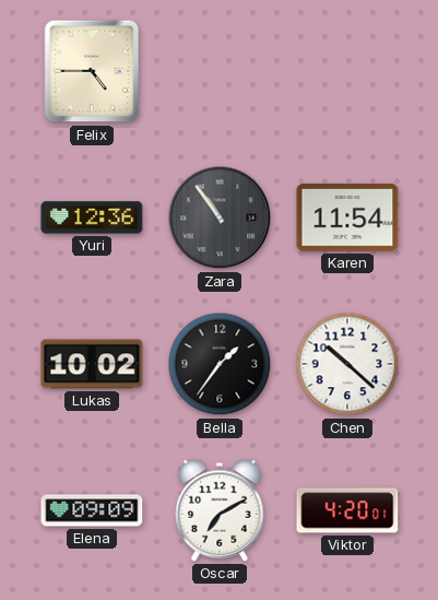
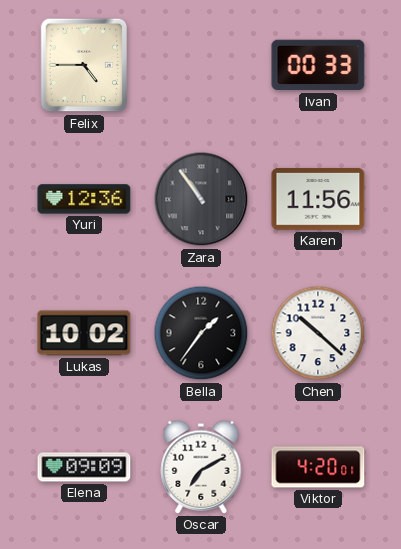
Ivan: none -> 00:33
Karen: 11:54 -> 11:56
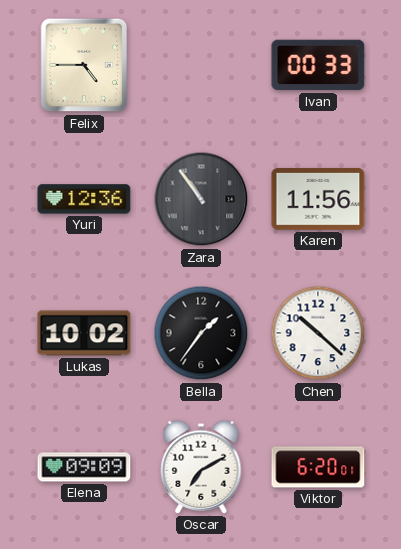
Viktor: 4:20 -> 6:20
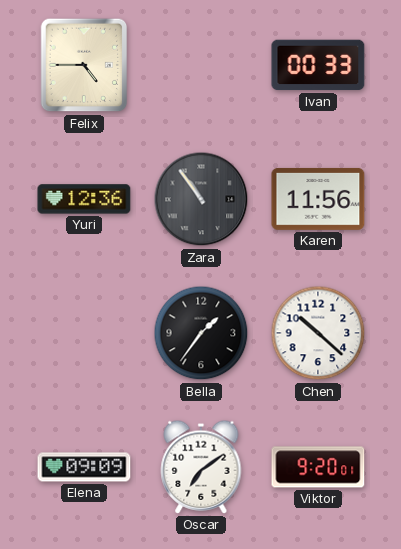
Lukas: 10:02 -> none
Oscar: 7:10 -> 7:09
Viktor: 6:20 -> 9:20
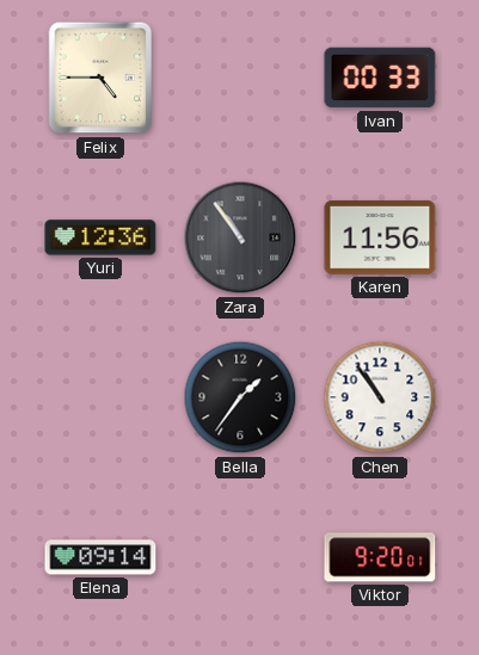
Chen: 10:22 -> 10:54
Elena: 09:09 -> 09:14
Oscar: 7:09 -> none
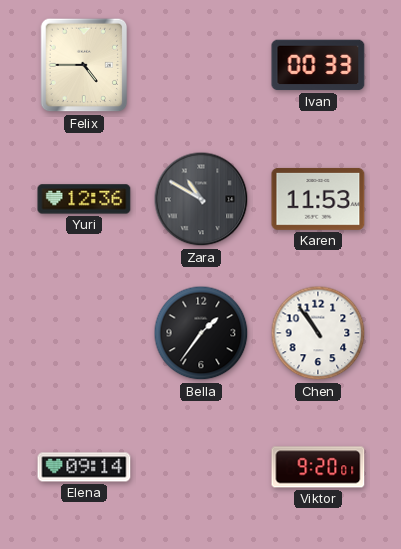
Zara: 10:54 -> 10:50
Karen: 11:56 -> 11:53
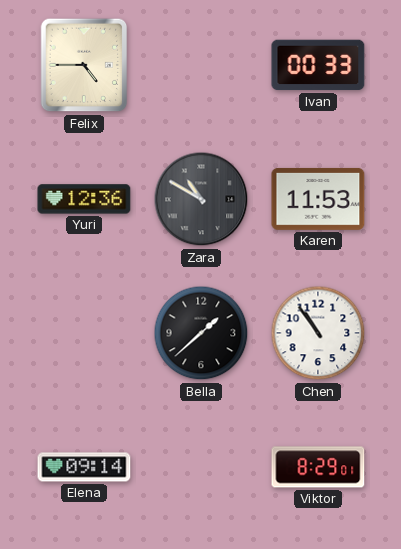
Bella: 1:36 -> 1:38
Viktor: 9:20 -> 8:29
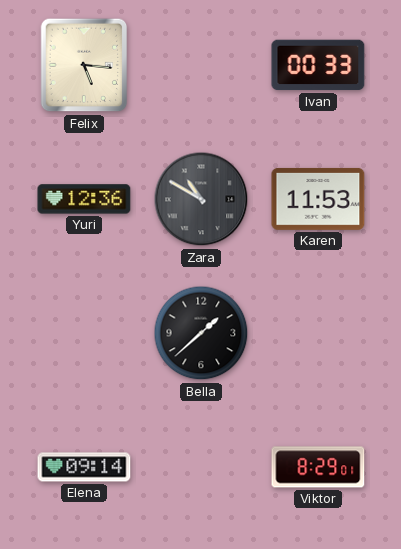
Felix: 4:45 -> 5:16
Chen: 10:54 -> none
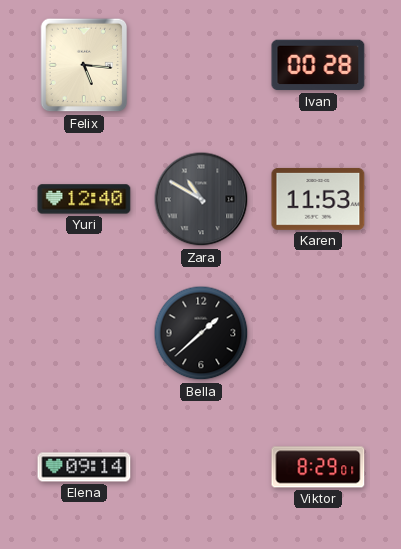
Ivan: 00:33 -> 00:28
Yuri: 12:36 -> 12:40
